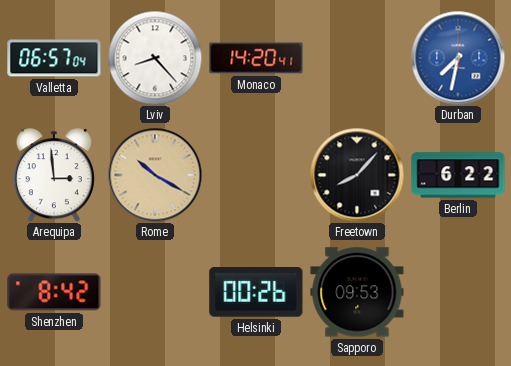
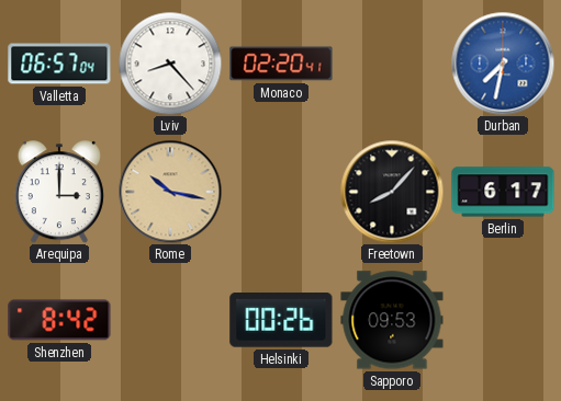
Monaco: 14:20 -> 02:20
Arequipa: 2:59 -> 3:00
Rome: 10:20 -> 10:17
Berlin: 6:22 -> 6:17
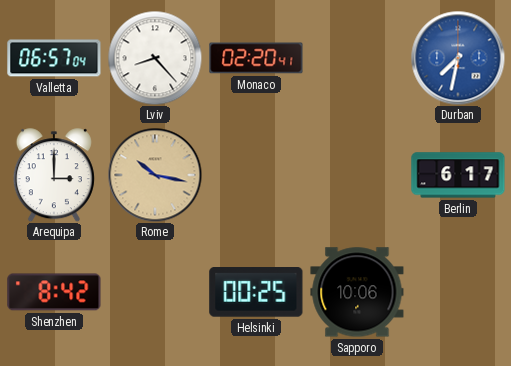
Freetown: 8:07 -> none
Helsinki: 00:26 -> 00:25
Sapporo: 09:53 -> 10:06
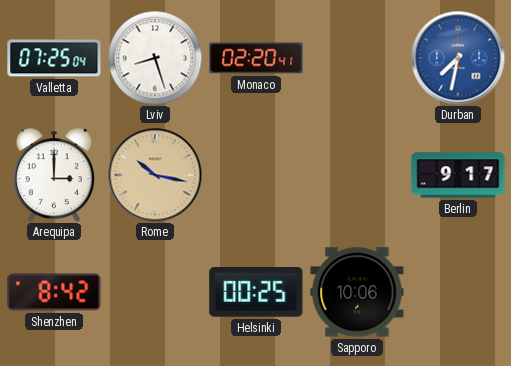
Valletta: 06:57 -> 07:25
Lviv: 8:23 -> 8:27
Berlin: 6:17 -> 9:17
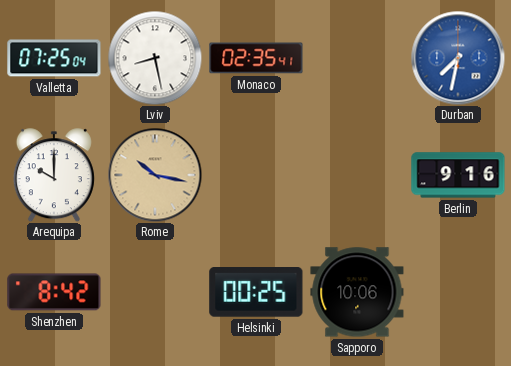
Lviv: 8:27 -> 8:28
Monaco: 02:20 -> 02:35
Arequipa: 3:00 -> 10:00
Berlin: 9:17 -> 9:16
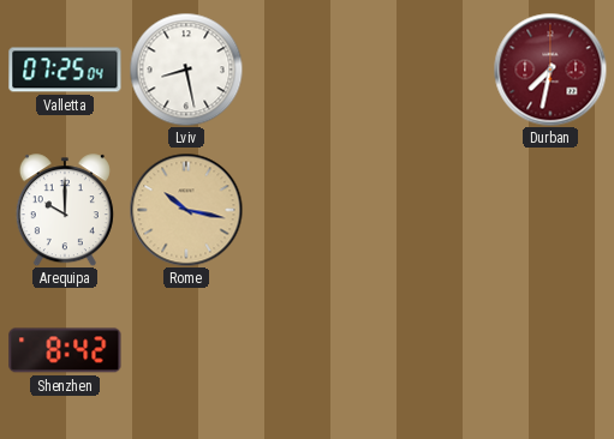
Monaco: 02:35 -> none
Durban dial: blue -> burgundy
Berlin: 9:16 -> none
Helsinki: 00:25 -> none
Sapporo: 10:06 -> none
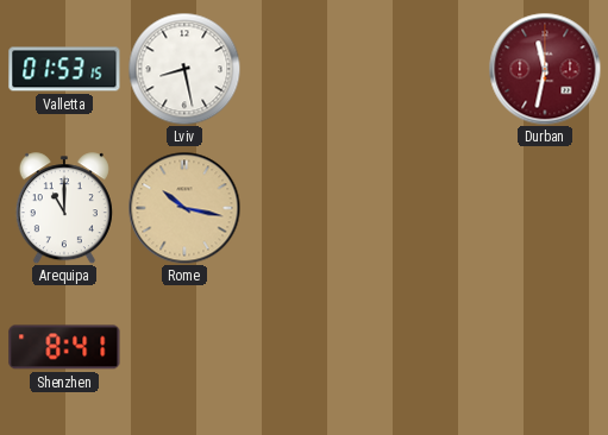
Valletta: 07:25 -> 01:53
Durban: 7:32 -> 11:32
Arequipa: 10:00 -> 11:00
Shenzhen: 8:42 -> 8:41
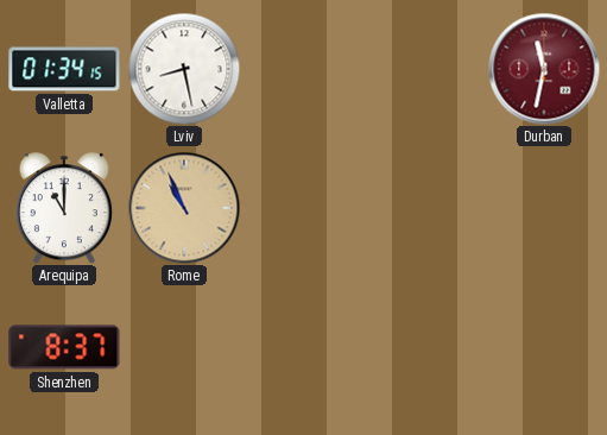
Valletta: 01:53 -> 01:34
Rome: 10:17 -> 10:56
Shenzhen: 8:41 -> 8:37
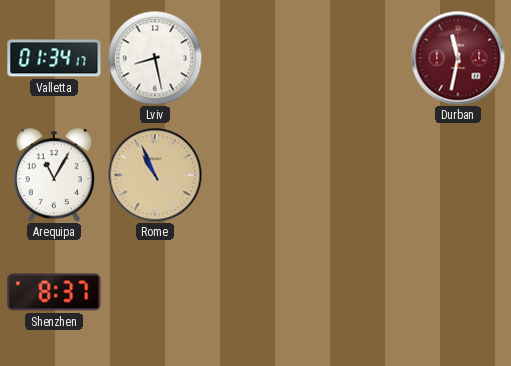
Valletta: 01:34:15 -> 01:34:17
Arequipa: 11:00 -> 11:05
